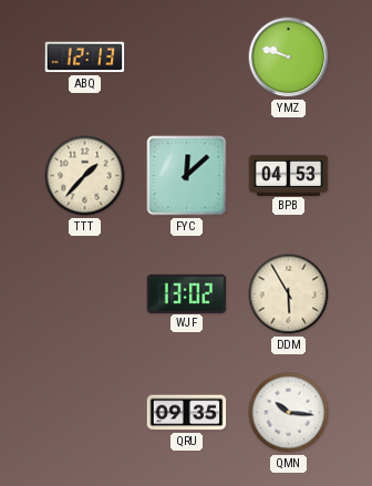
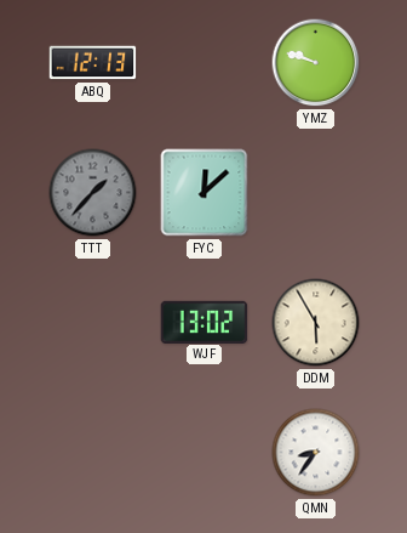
TTT dial: cream -> grey
BPB: 04:53 -> none
QRU: 09:35 -> none
QMN: 10:16 -> 8:36
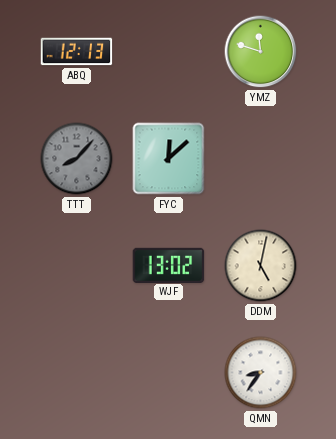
YMZ: 9:48 -> 11:48
TTT: 1:37 -> 8:07
DDM: 5:55 -> 5:02
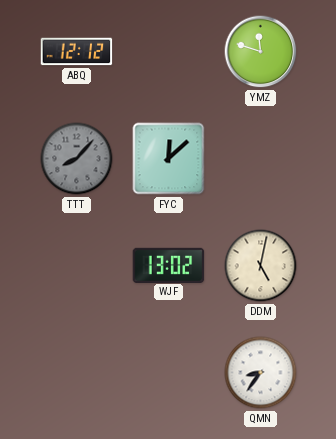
ABQ: 12:13 -> 12:12
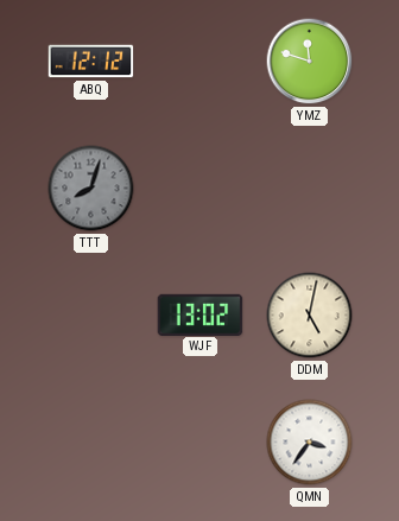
TTT: 8:07 -> 8:03
FYC: 12:08 -> none
QMN: 8:36 -> 3:36
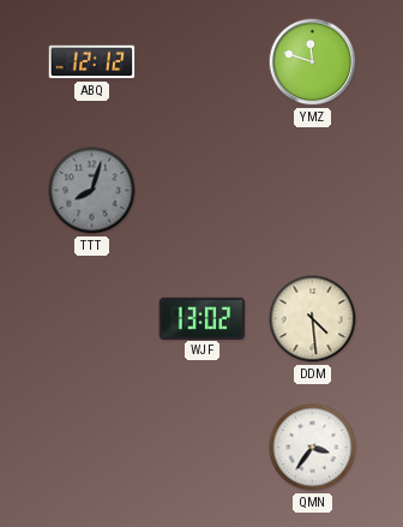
DDM: 5:02 -> 4:29
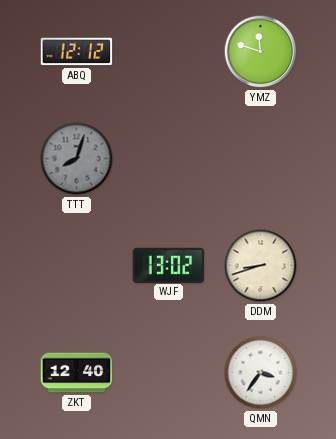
DDM: 4:29 -> 8:42
ZKT: none -> 12:40
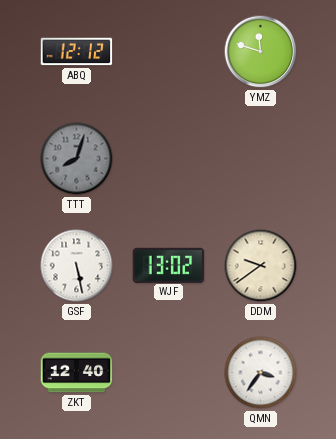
GSF: none -> 5:28
DDM: 8:42 -> 9:39
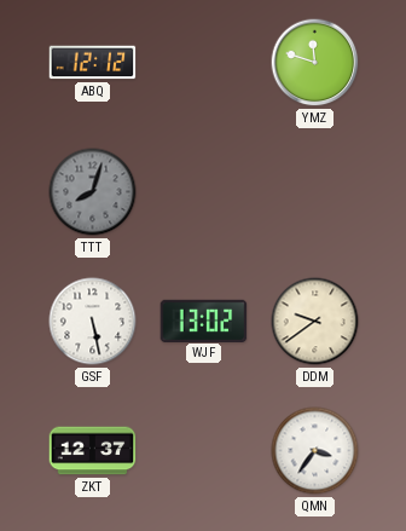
ZKT: 12:40 -> 12:37
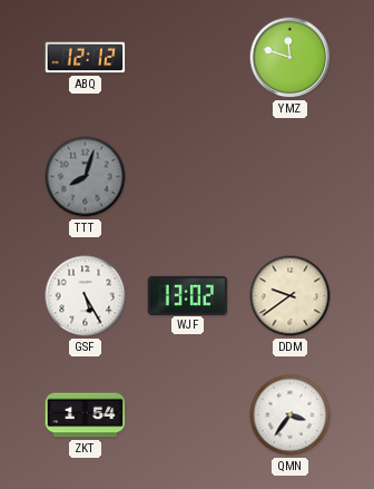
GSF: 5:28 -> 5:25
ZKT: 12:37 -> 1:54
